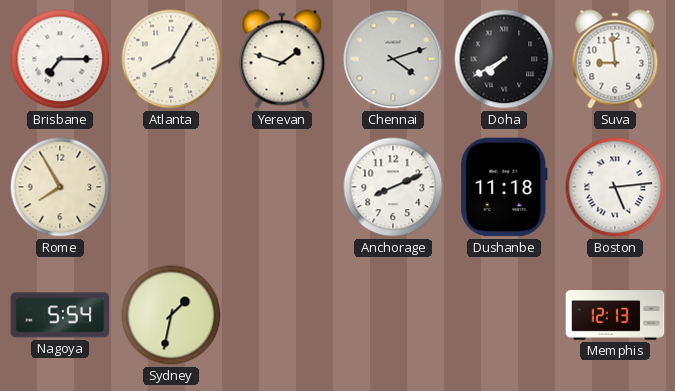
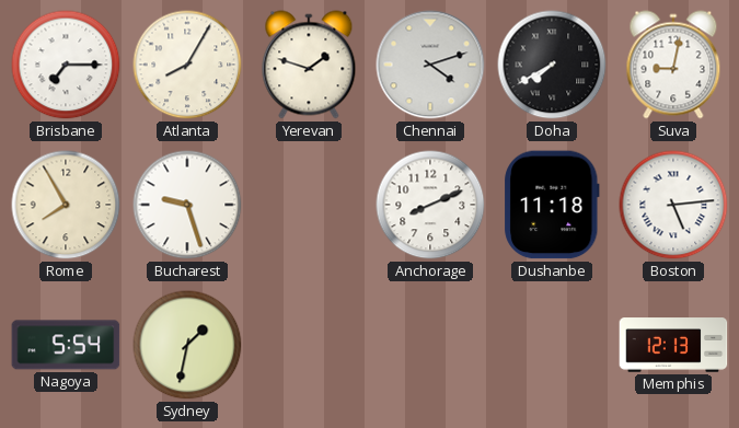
Suva: 8:59 -> 9:02
Bucharest: none -> 9:27
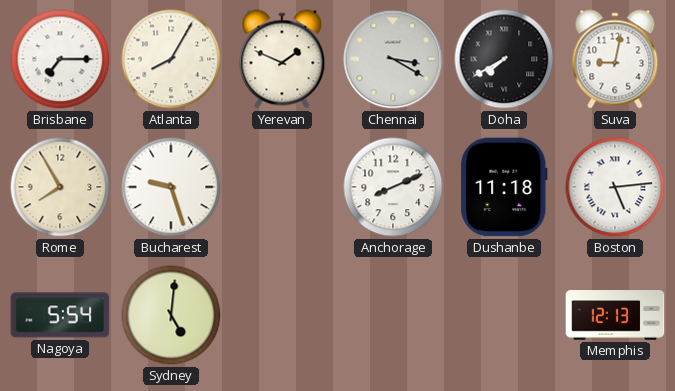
Yerevan: 1:48 -> 1:49
Chennai: 4:12 -> 3:20
Sydney: 1:32 -> 5:01
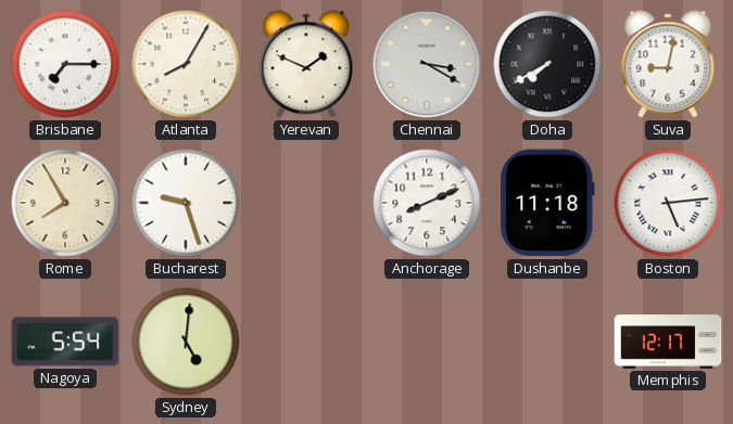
Memphis: 12:13 -> 12:17
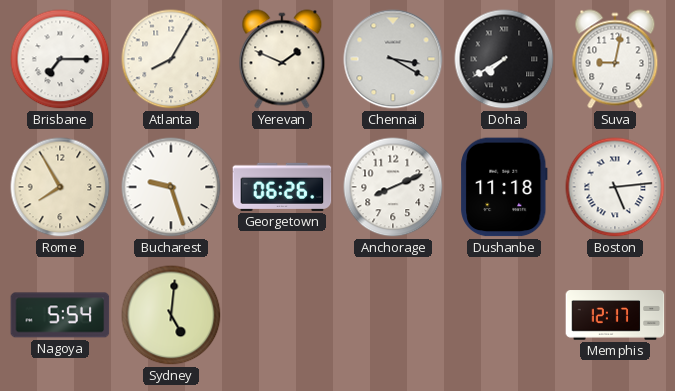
Georgetown: none -> 06:26
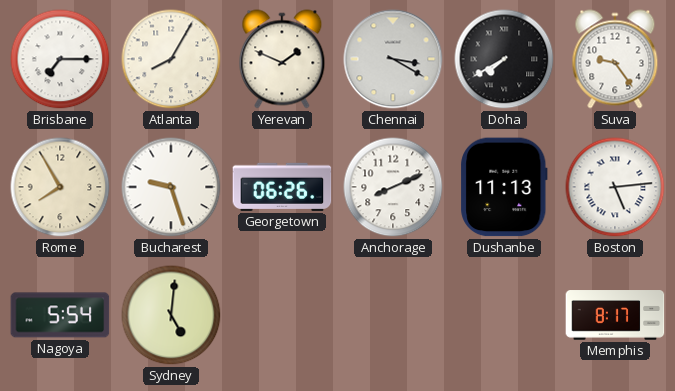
Suva: 9:02 -> 9:24
Dushanbe: 11:18 -> 11:13
Memphis: 12:17 -> 8:17
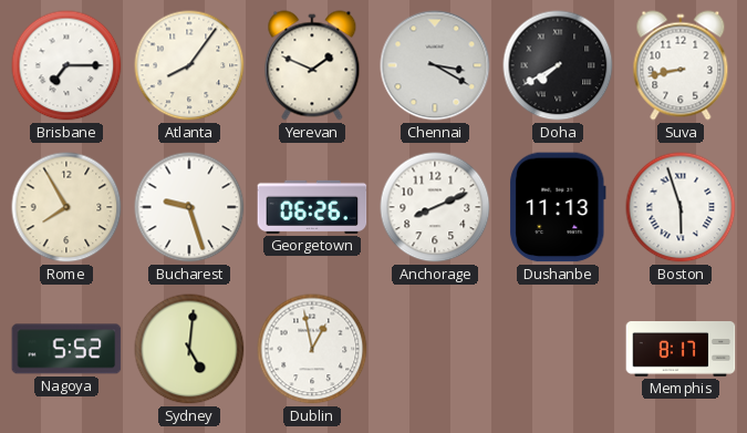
Atlanta: 8:05 -> 8:06
Suva: 9:24 -> 8:43
Boston: 5:14 -> 5:57
Nagoya: 5:54 -> 5:52
Dublin: none -> 12:58
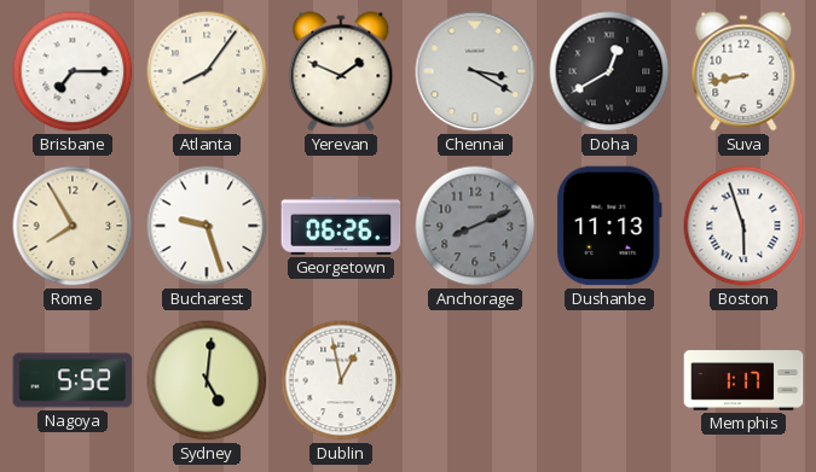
Doha: 7:40 -> 12:40
Anchorage dial: white -> grey
Memphis: 8:17 -> 1:17
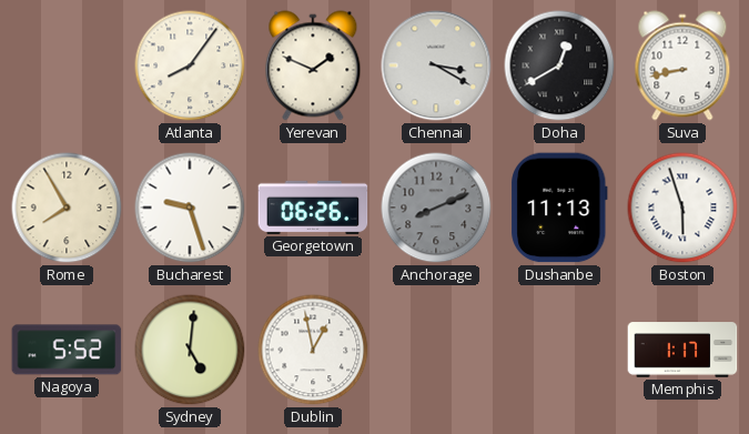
Brisbane: 7:15 -> none
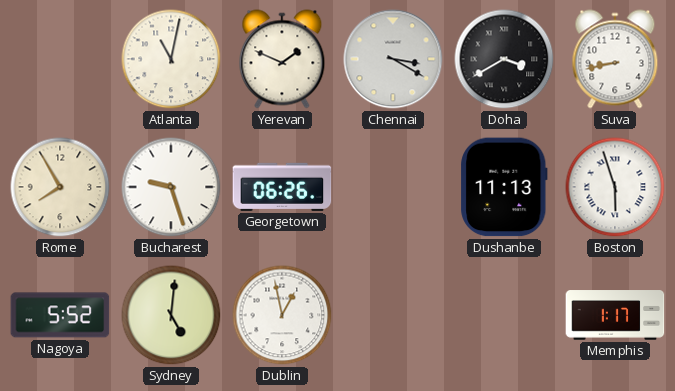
Atlanta: 8:06 -> 11:02
Doha: 12:40 -> 3:40
Anchorage: 8:11 -> none
